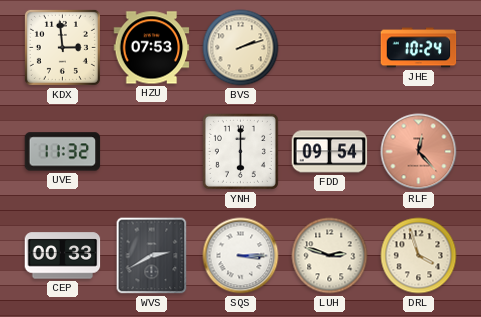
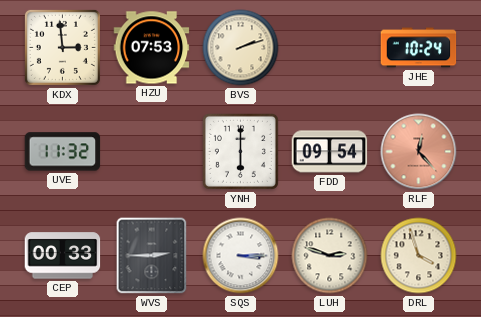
WVS: 2:40 -> 2:45
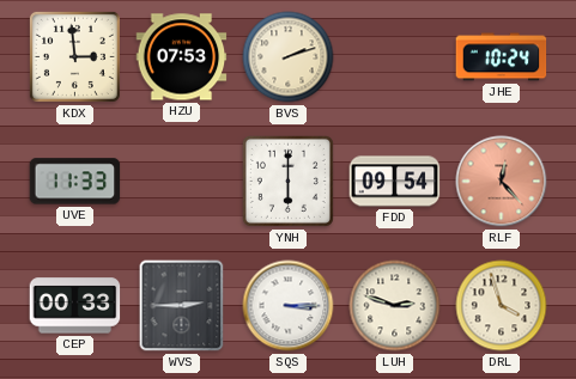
UVE: 11:32 -> 11:33
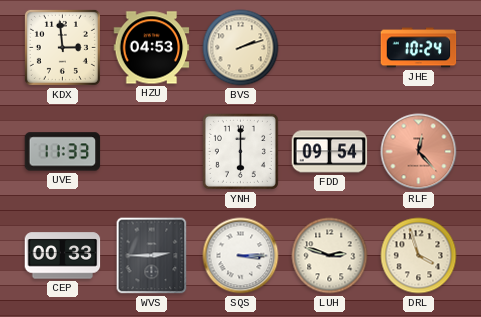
HZU: 07:53 -> 04:53
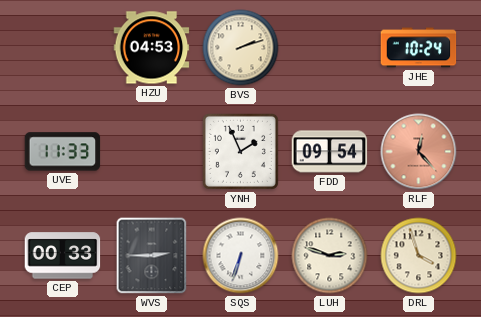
KDX: 2:59 -> none
YNH: 6:00 -> 1:56
SQS: 3:15 -> 6:33
